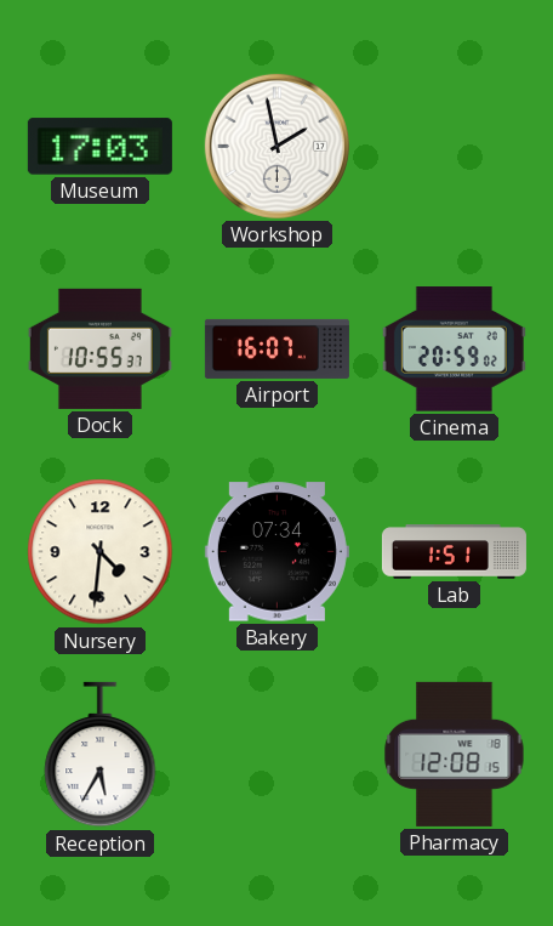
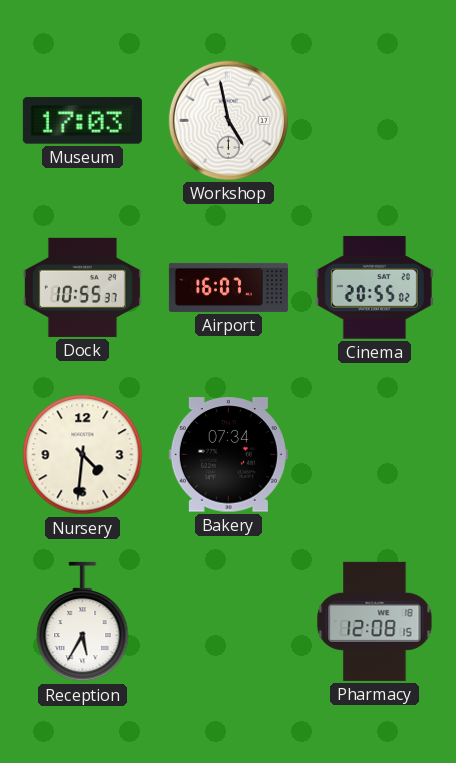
Workshop: 1:58 -> 4:58
Cinema: 20:59 -> 20:55
Lab: 1:51 -> none
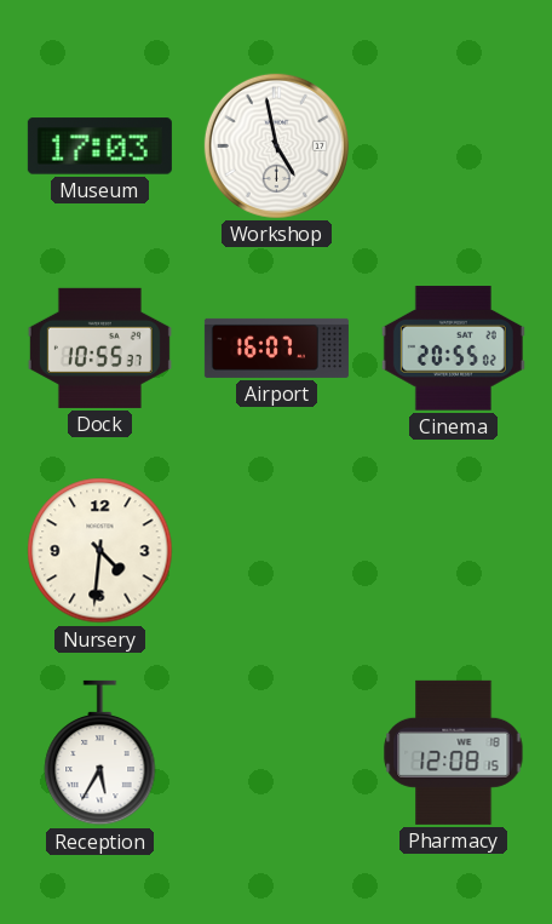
Bakery: 07:34 -> none
